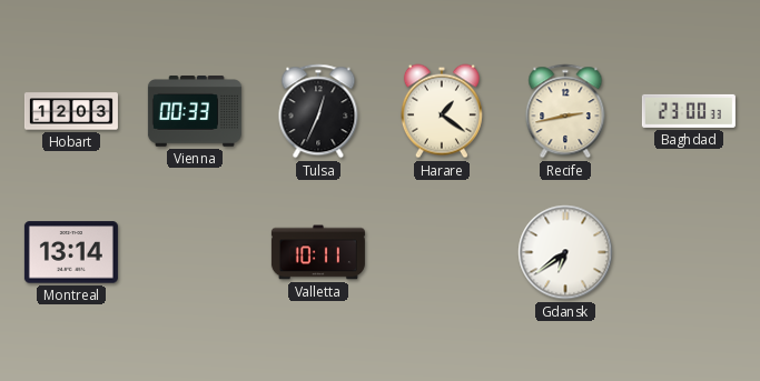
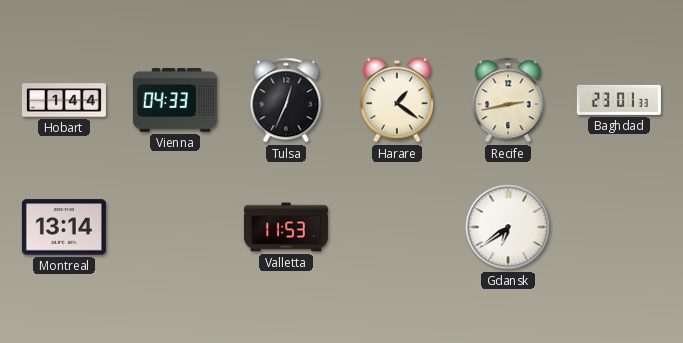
Hobart: 12:03 -> 1:44
Vienna: 00:33 -> 04:33
Baghdad: 23:00 -> 23:01
Valletta: 10:11 -> 11:53
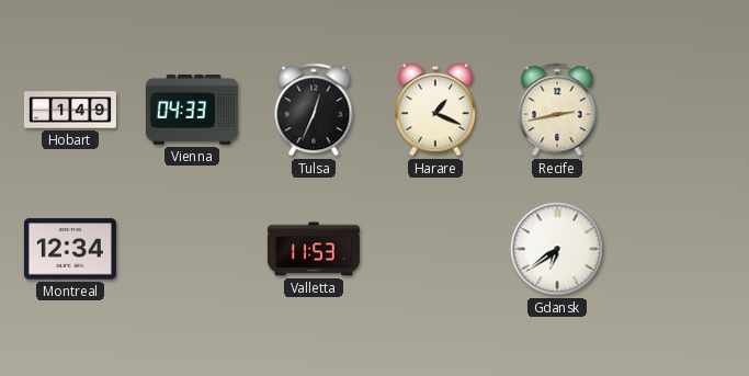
Hobart: 1:44 -> 1:49
Harare: 1:21 -> 1:19
Baghdad: 23:01 -> none
Montreal: 13:14 -> 12:34
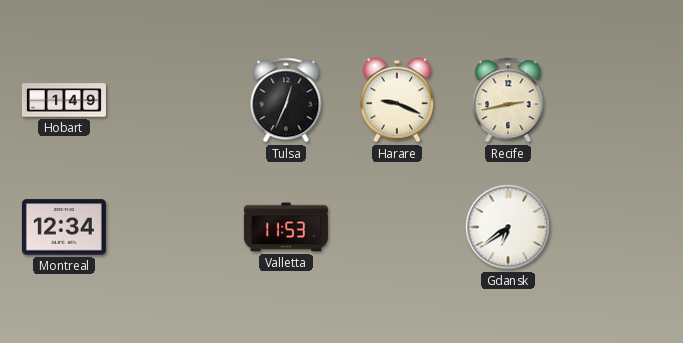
Vienna: 04:33 -> none
Harare: 1:19 -> 9:19
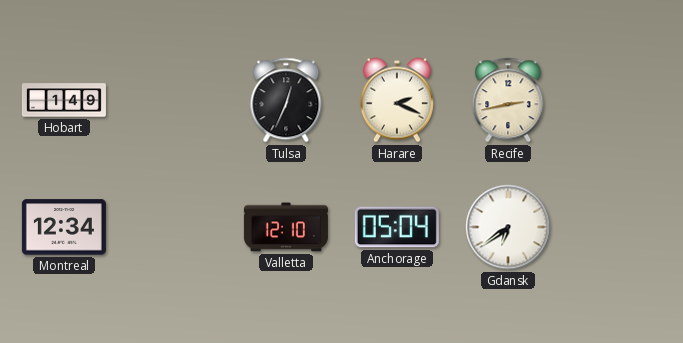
Harare: 9:19 -> 2:19
Valletta: 11:53 -> 12:10
Anchorage: none -> 05:04
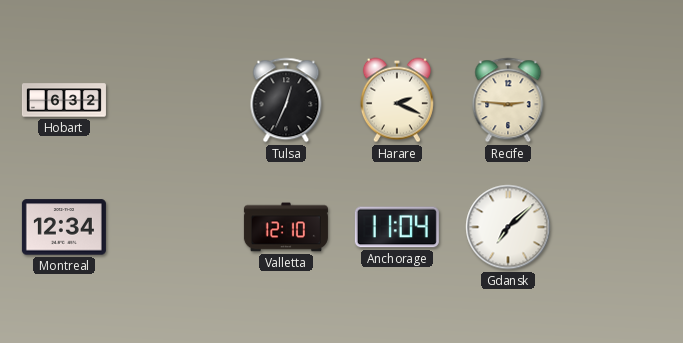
Hobart: 1:49 -> 6:32
Recife: 2:43 -> 2:46
Anchorage: 05:04 -> 11:04
Gdansk: 6:39 -> 7:08
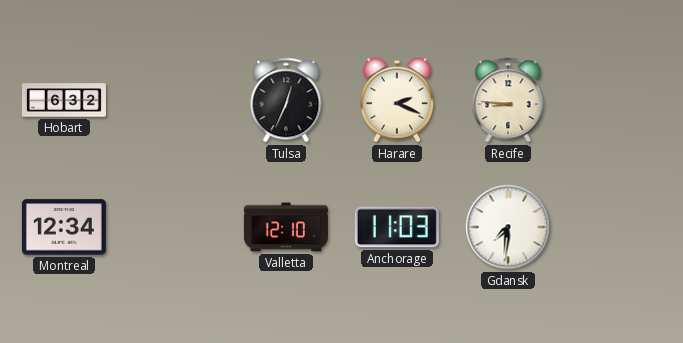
Recife: 2:46 -> 8:46
Anchorage: 11:04 -> 11:03
Gdansk: 7:08 -> 7:31
